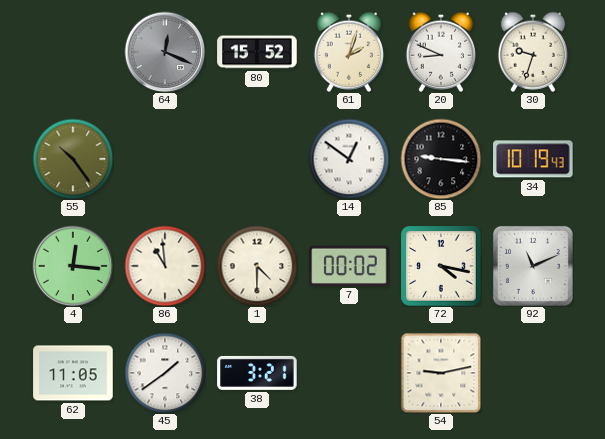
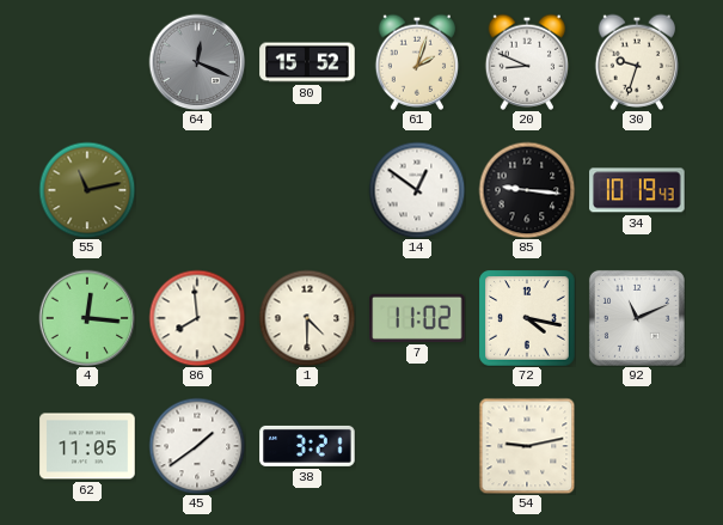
55: 10:24 -> 11:13
86: 10:59 -> 7:59
7: 00:02 -> 11:02
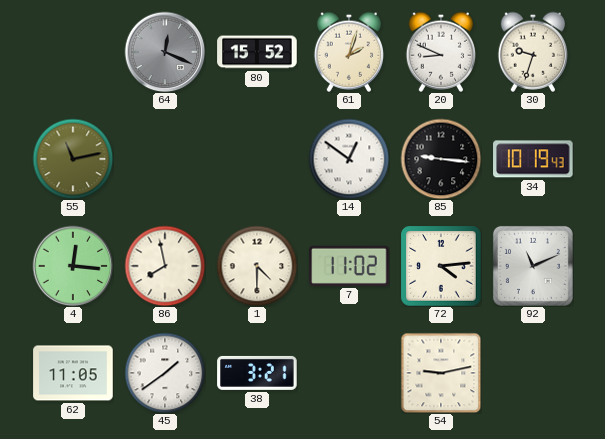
86: 7:59 -> 7:58
72: 4:17 -> 4:14
